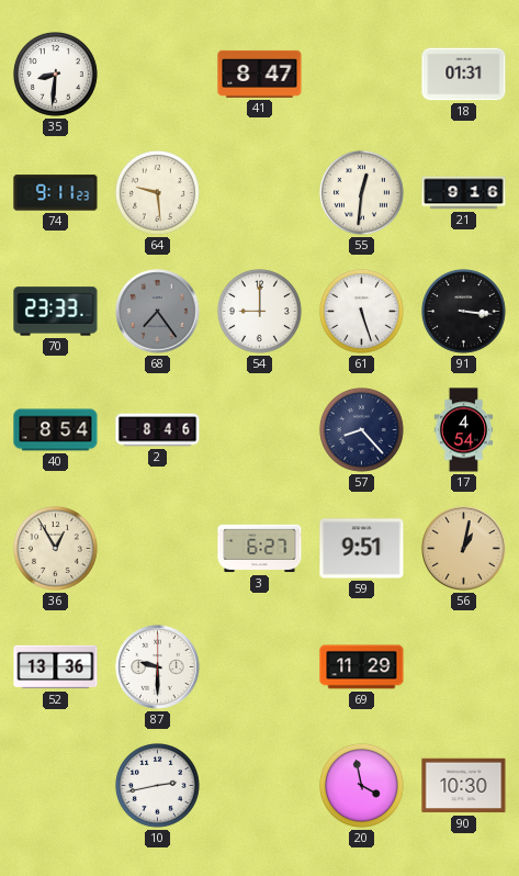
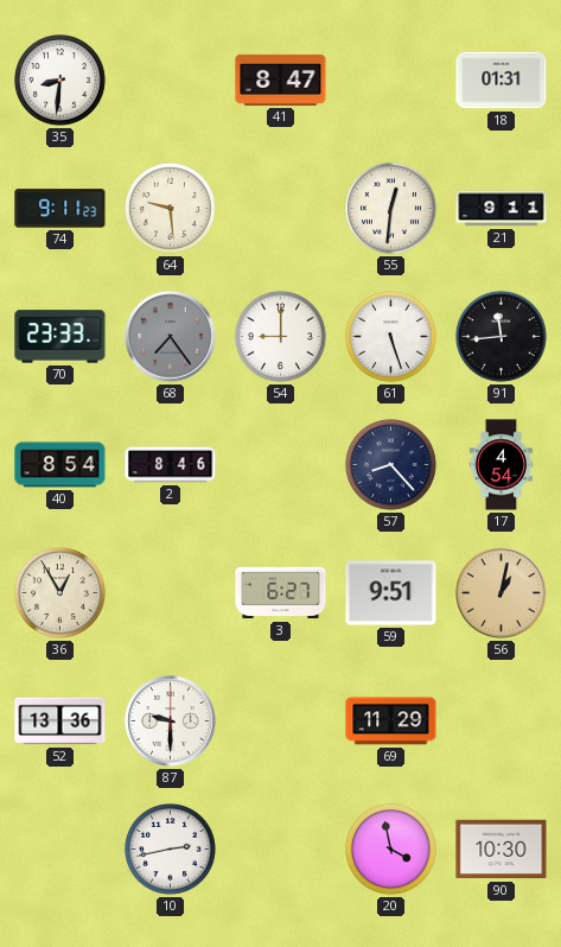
21: 9:16 -> 9:11
91: 3:16 -> 11:44
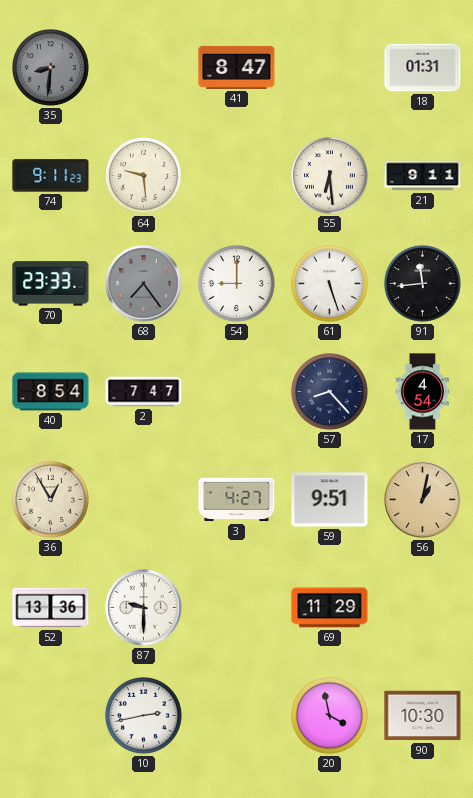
35 dial: white -> grey
55: 12:31 -> 6:29
2: 8:46 -> 7:47
3: 6:27 -> 4:27
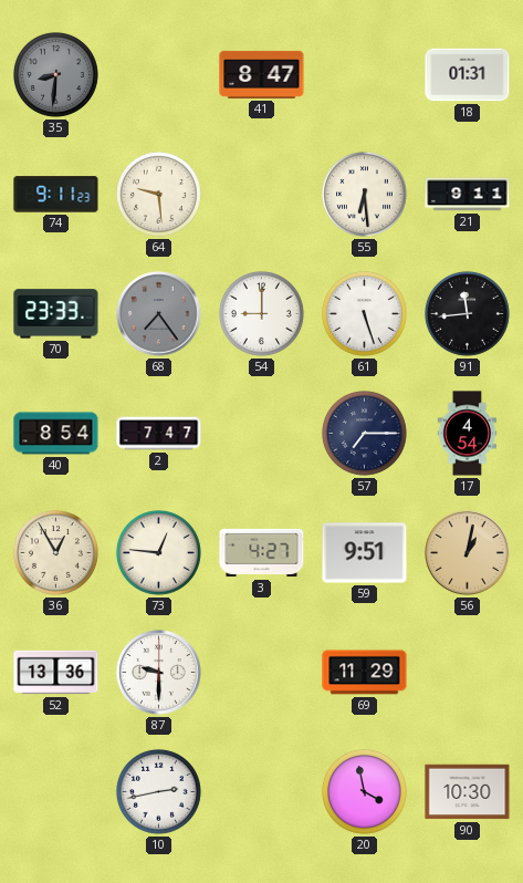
57: 8:23 -> 7:15
73: none -> 12:46
